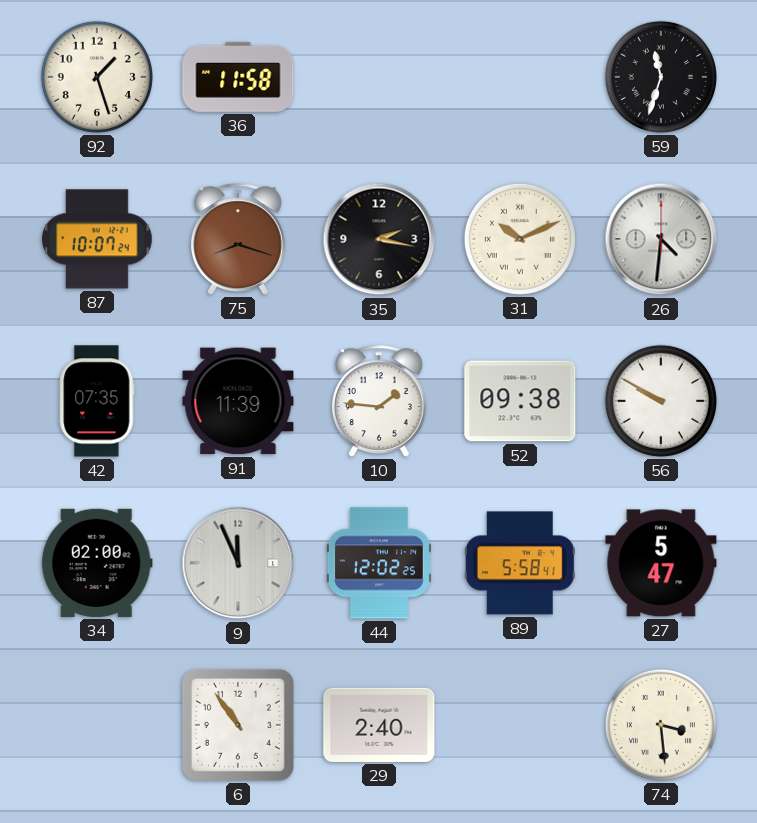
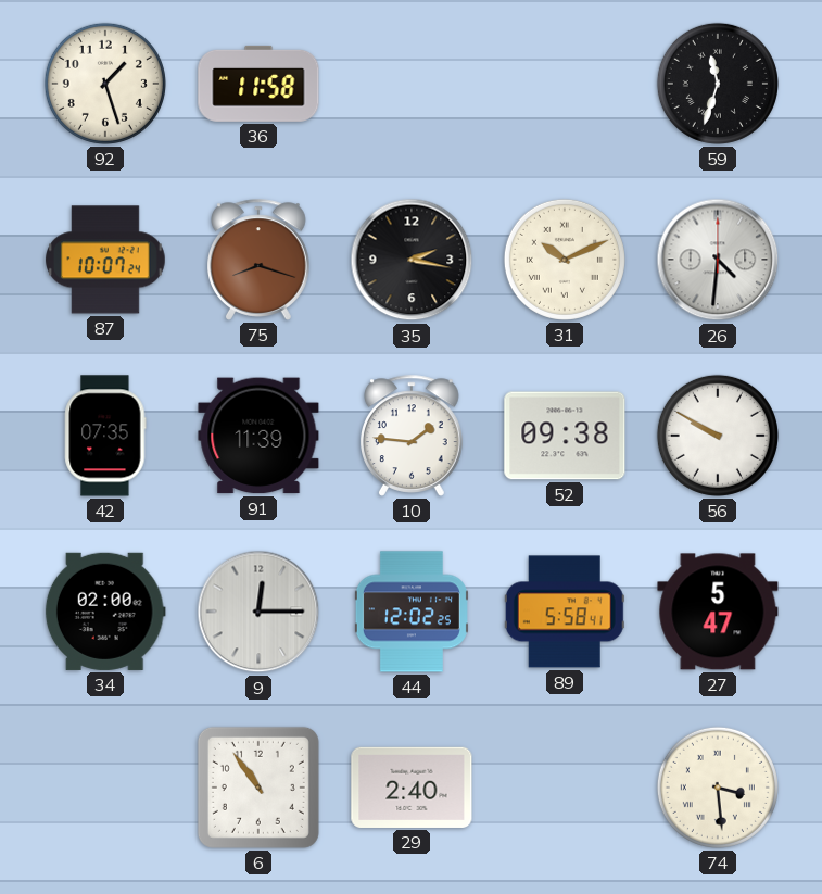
9: 11:56 -> 12:15
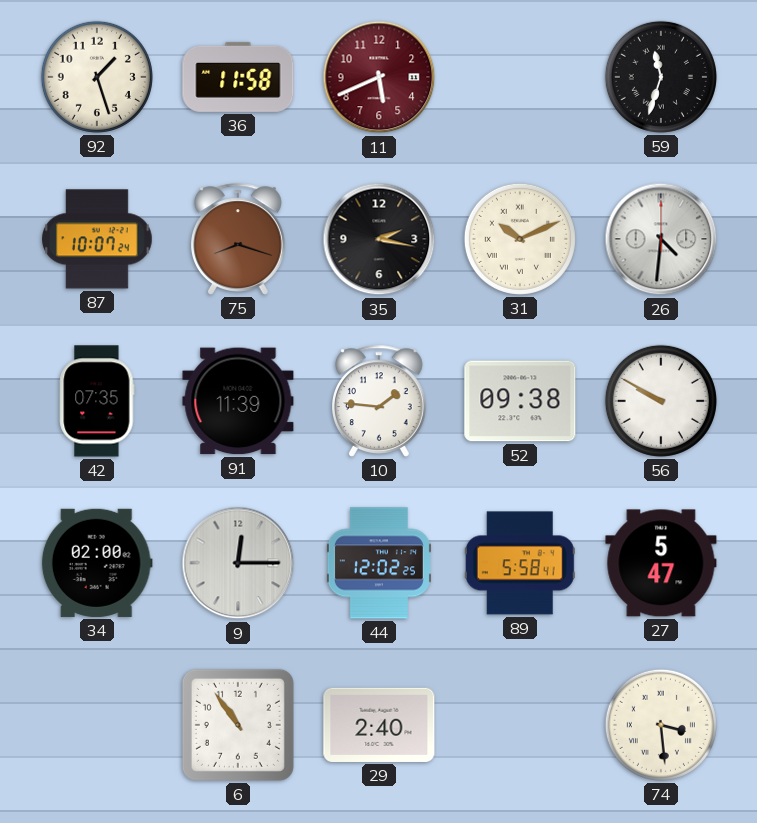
11: none -> 5:41
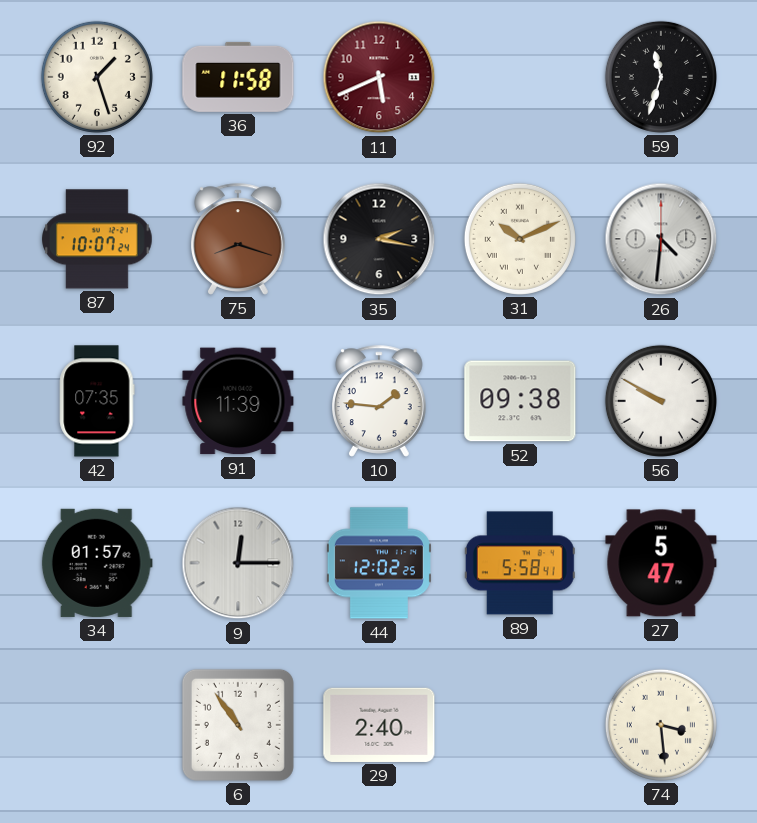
34: 02:00 -> 01:57
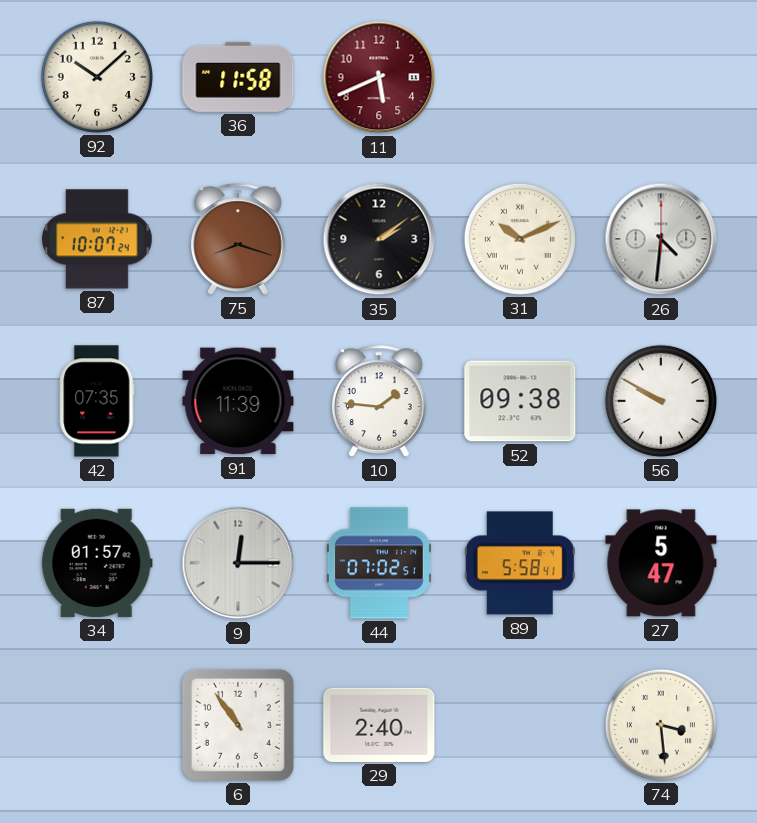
92: 1:27 -> 10:08
59: 11:33 -> none
35: 2:17 -> 2:09
44: 12:02 -> 07:02
